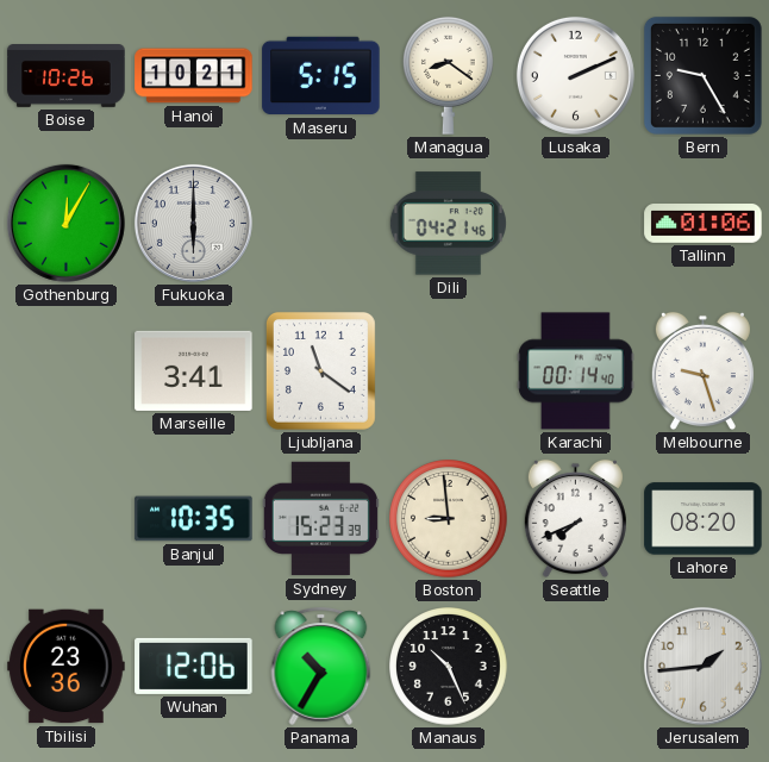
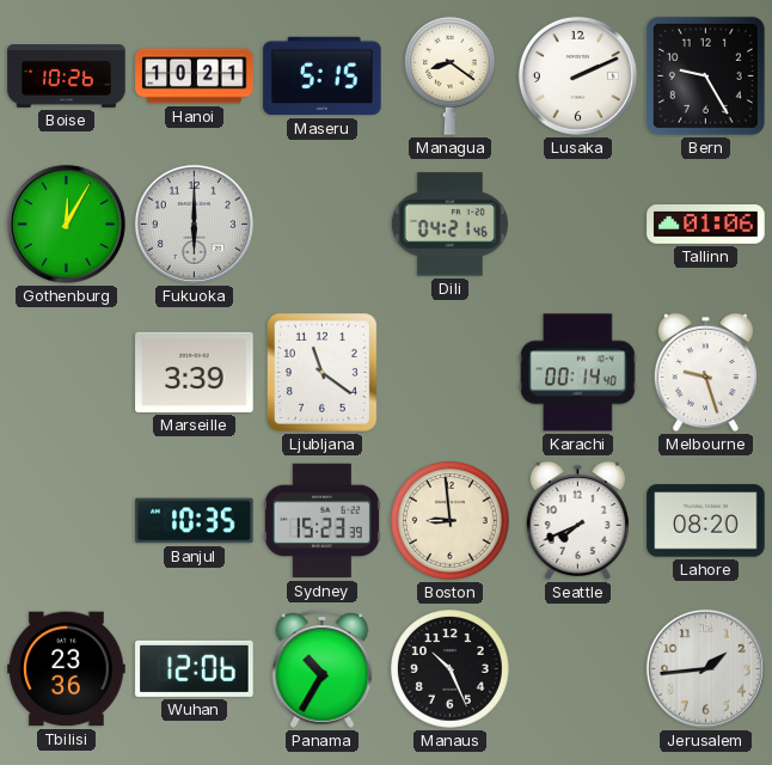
Marseille: 3:41 -> 3:39
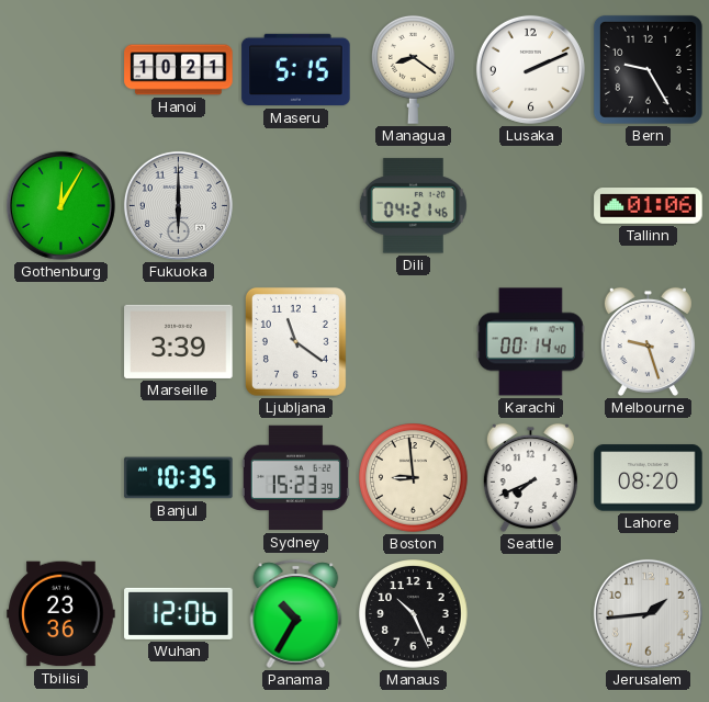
Boise: 10:26 -> none
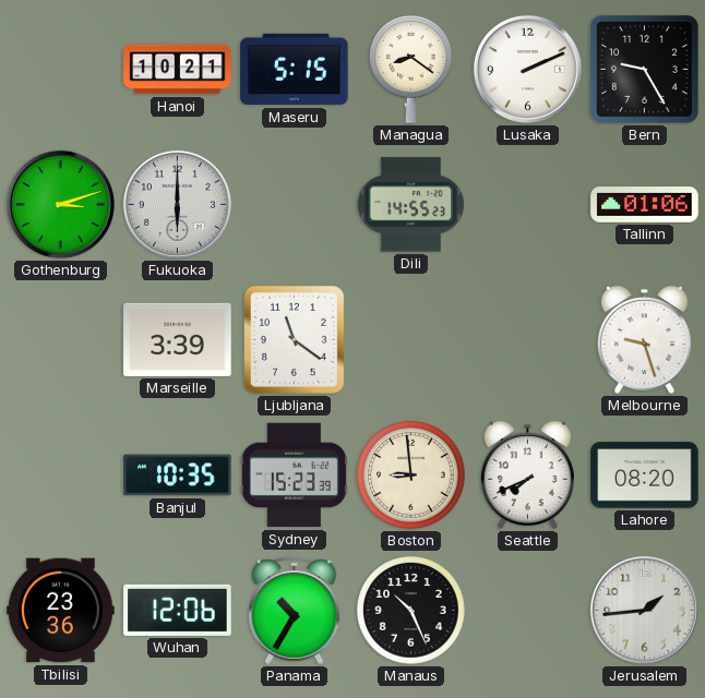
Gothenburg: 12:05 -> 3:12
Dili: 04:21 -> 14:55
Karachi: 00:14 -> none
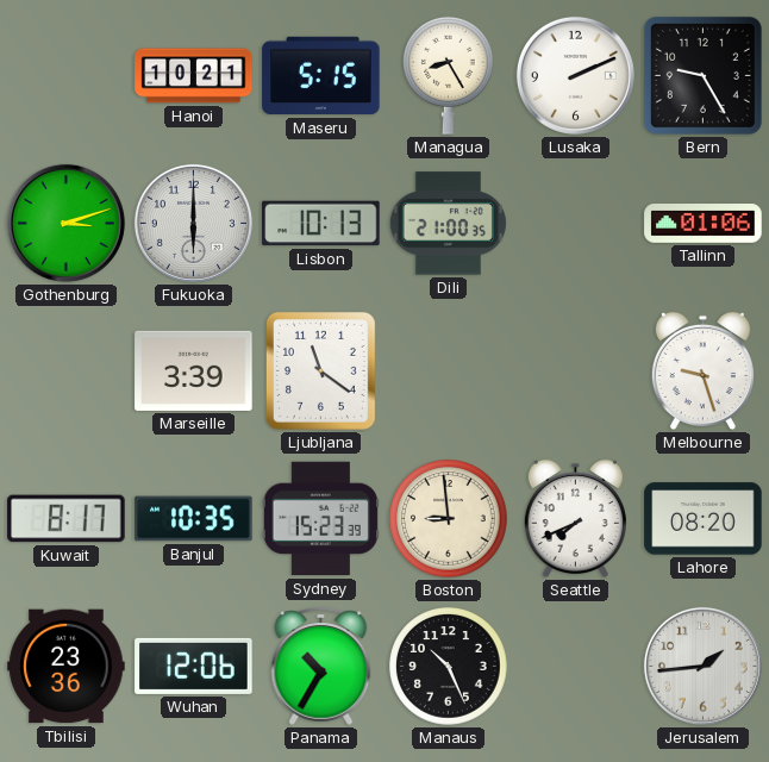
Managua: 8:21 -> 8:25
Lisbon: none -> 10:13
Dili: 14:55 -> 21:00
Kuwait: none -> 8:17
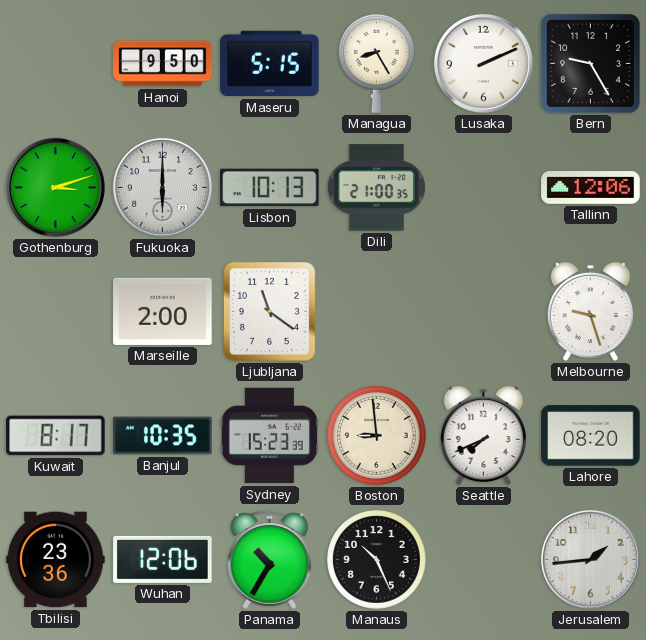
Hanoi: 10:21 -> 9:50
Tallinn: 01:06 -> 12:06
Marseille: 3:39 -> 2:00
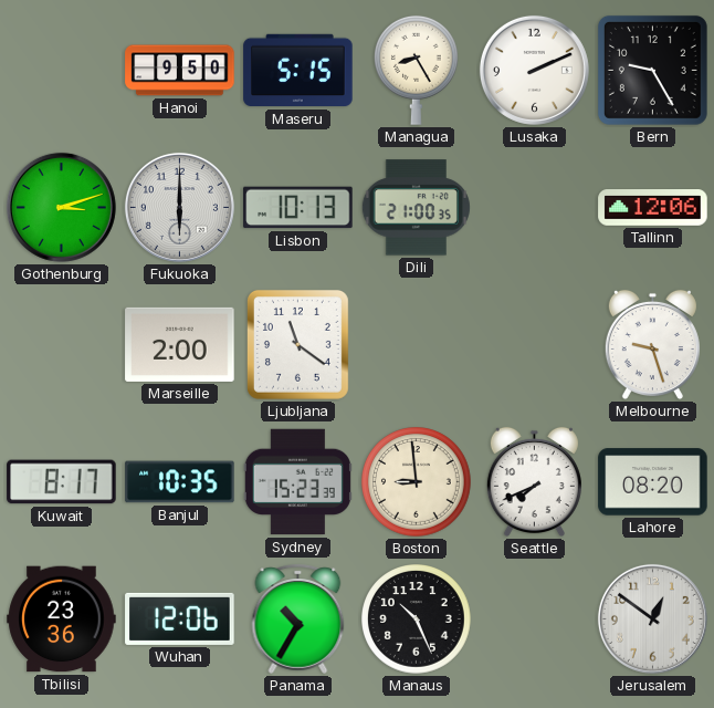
Jerusalem: 1:44 -> 12:51
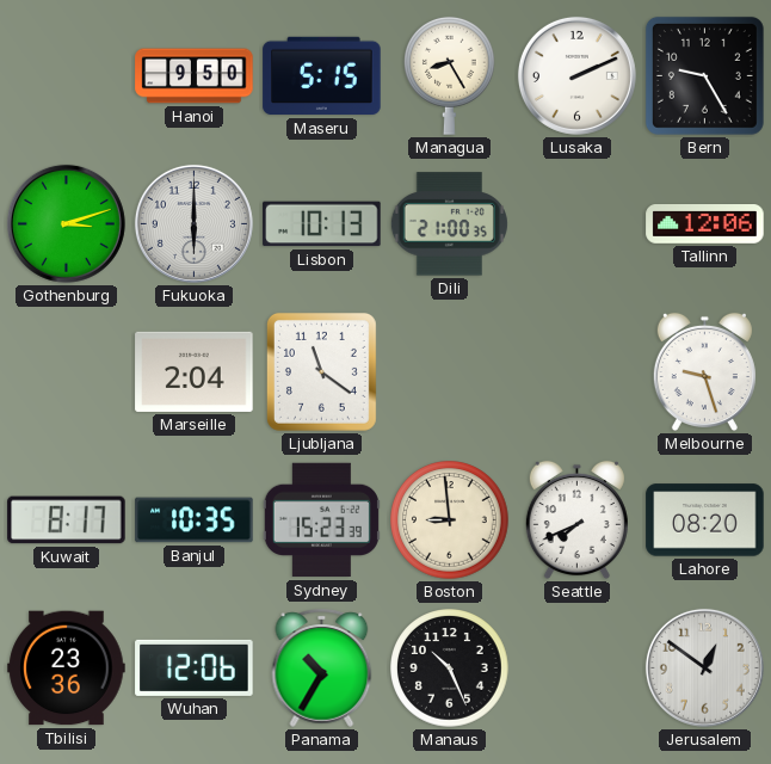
Marseille: 2:00 -> 2:04
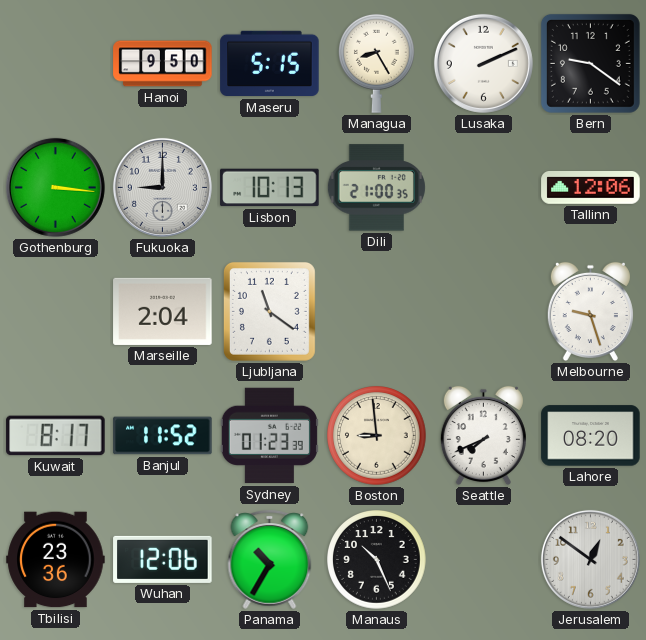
Bern: 9:25 -> 9:21
Gothenburg: 3:12 -> 3:16
Fukuoka: 6:00 -> 9:00
Banjul: 10:35 -> 11:52
Sydney: 15:23 -> 01:23
